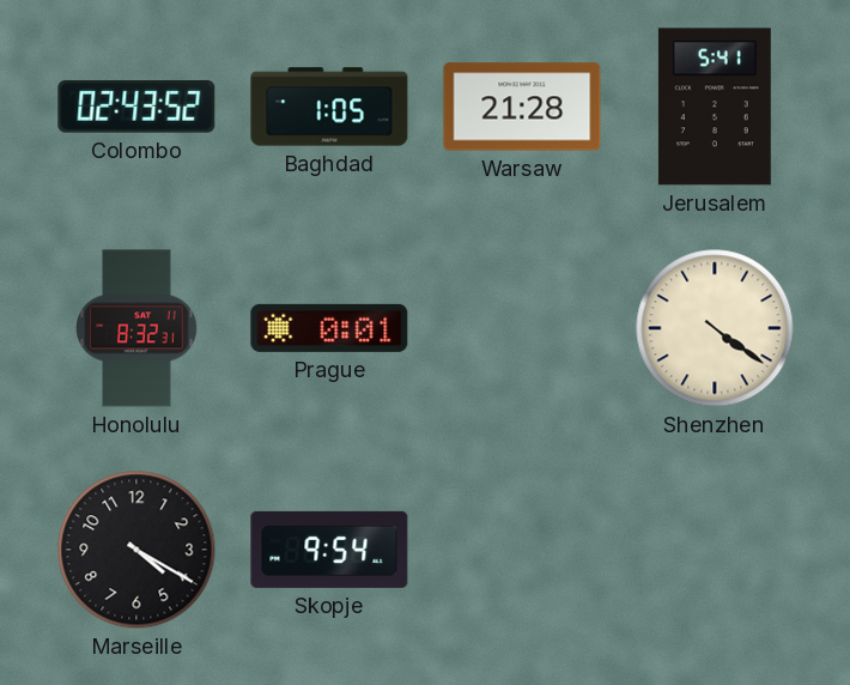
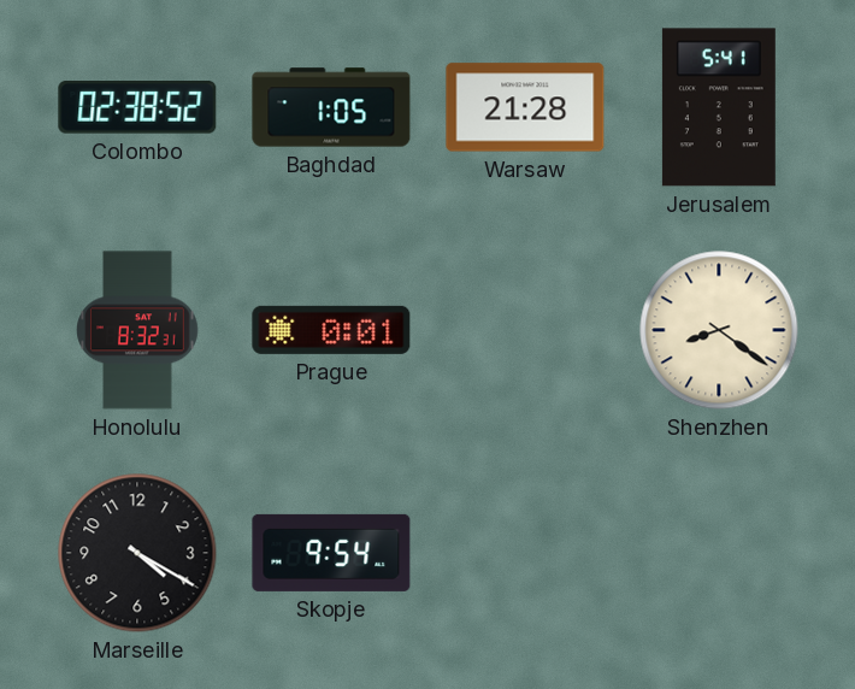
Colombo: 02:43 -> 02:38
Shenzhen: 4:21 -> 8:21
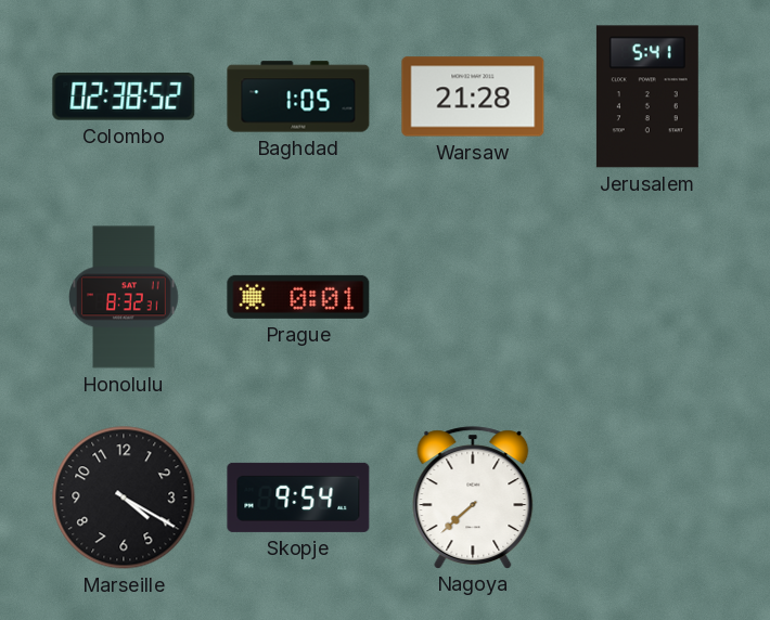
Shenzhen: 8:21 -> none
Nagoya: none -> 7:38
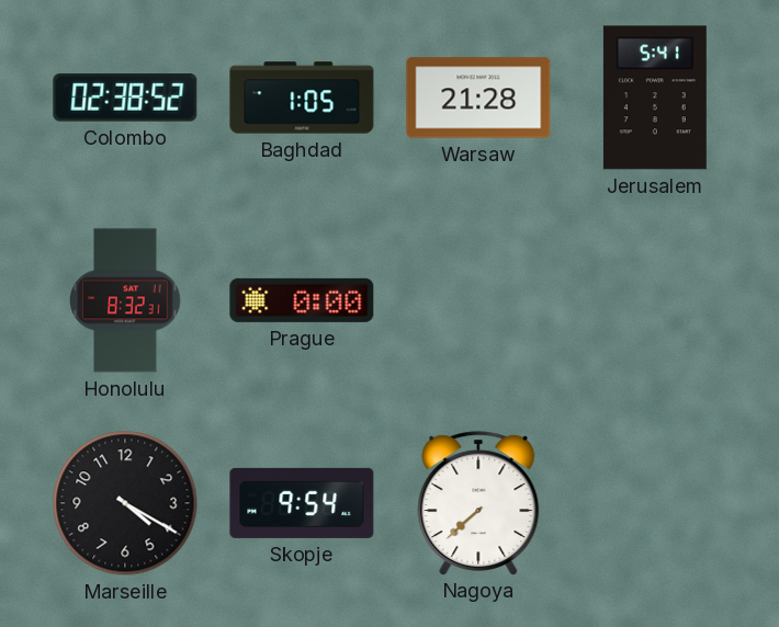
Prague: 0:01 -> 0:00
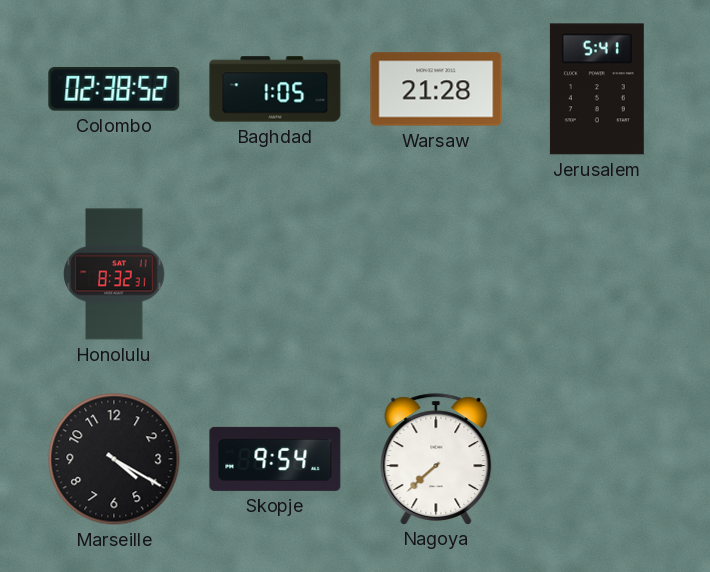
Prague: 0:00 -> none
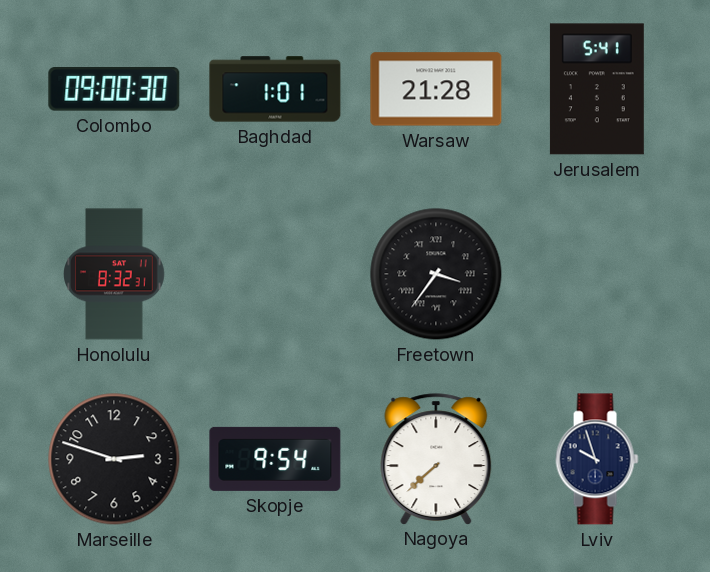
Colombo: 02:38 -> 09:00
Baghdad: 1:05 -> 1:01
Freetown: none -> 3:36
Marseille: 4:20 -> 2:48
Lviv: none -> 9:57
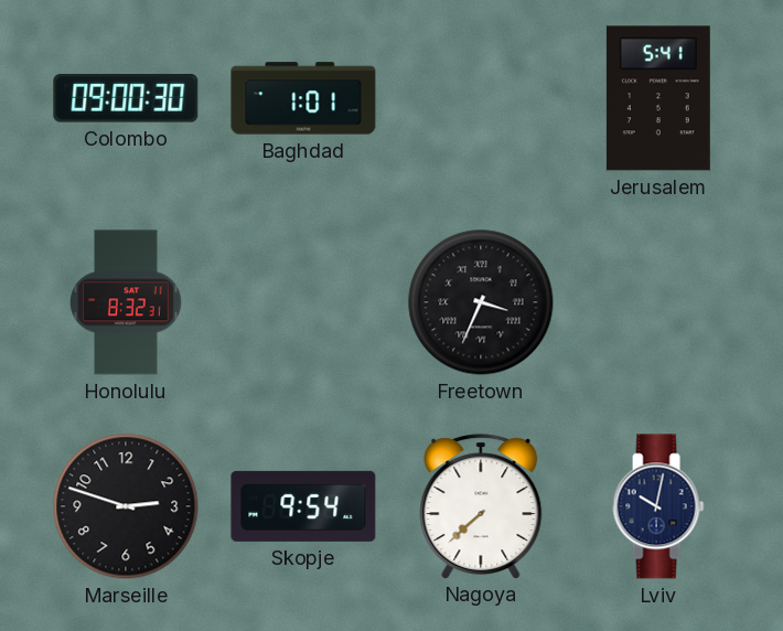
Warsaw: 21:28 -> none
Freetown: 3:36 -> 3:34
Lviv: 9:57 -> 10:02
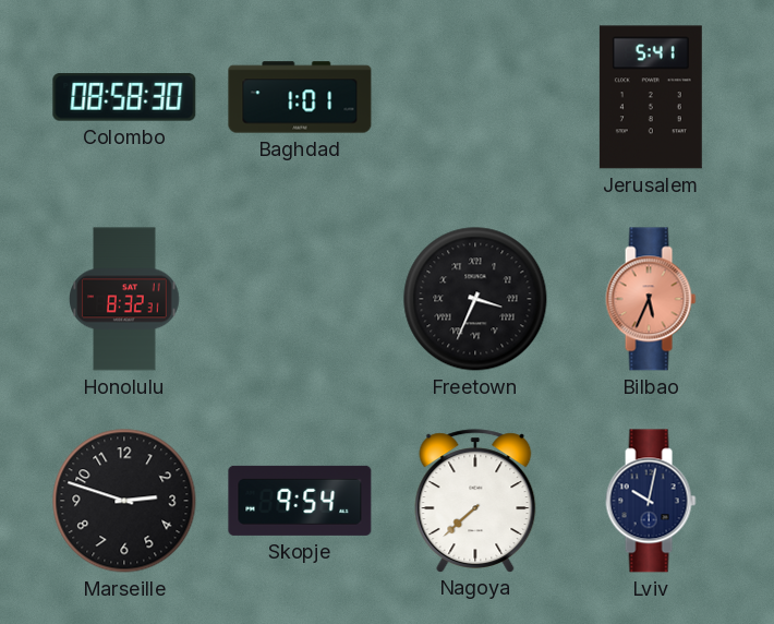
Colombo: 09:00 -> 08:58
Bilbao: none -> 5:34
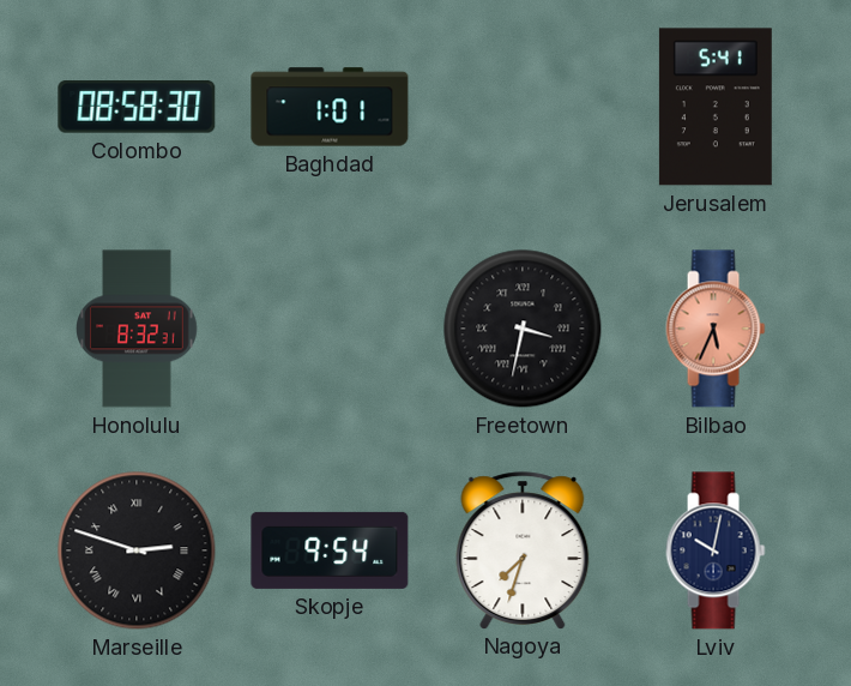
Freetown: 3:34 -> 3:32
Marseille numerals: Arabic -> Roman
Nagoya: 7:38 -> 7:33
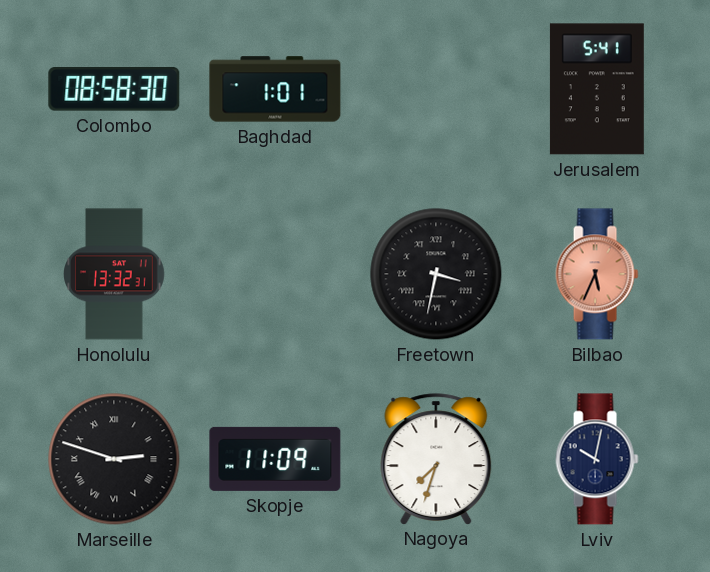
Honolulu: 8:32 -> 13:32
Skopje: 9:54 -> 11:09
